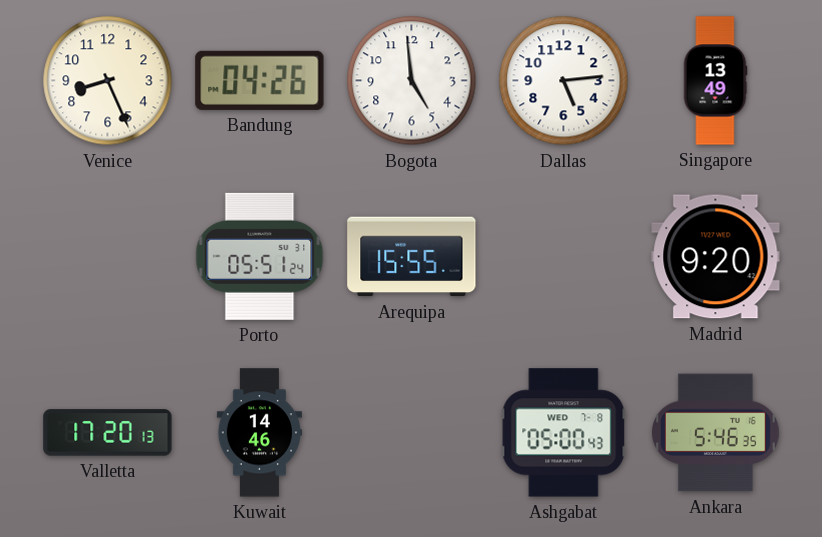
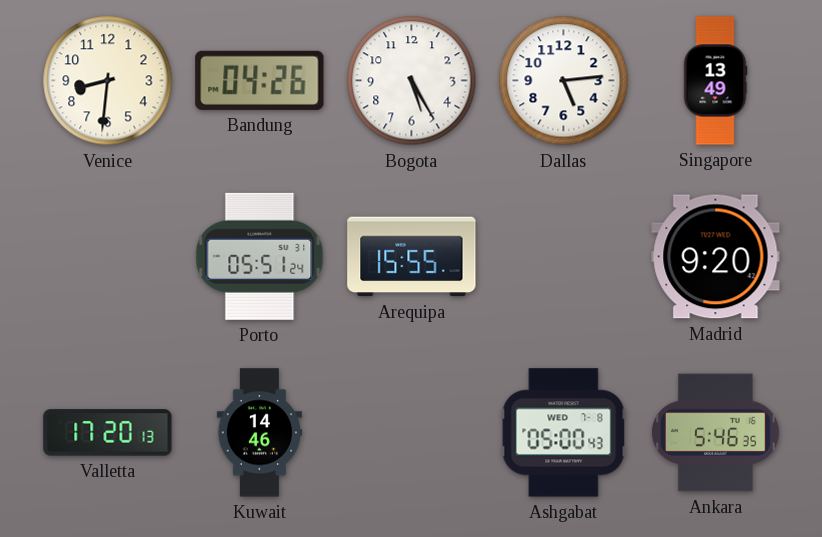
Venice: 8:26 -> 8:31
Bogota: 4:59 -> 5:25
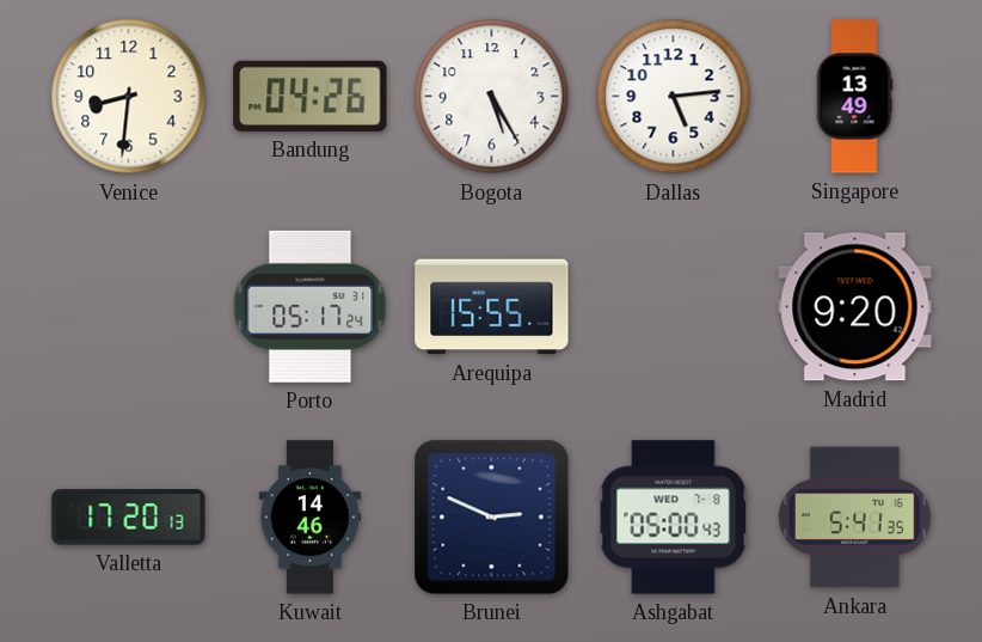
Porto: 05:51 -> 05:17
Brunei: none -> 2:49
Ankara: 5:46 -> 5:41
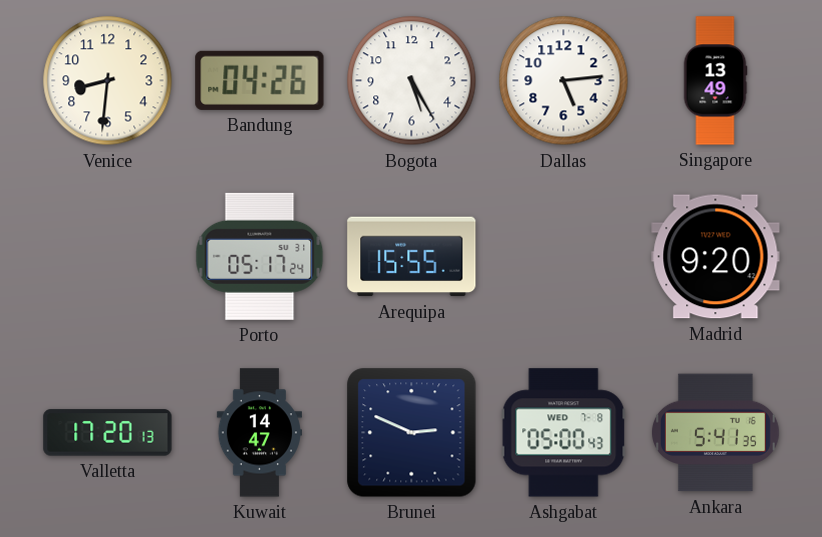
Kuwait: 14:46 -> 14:47
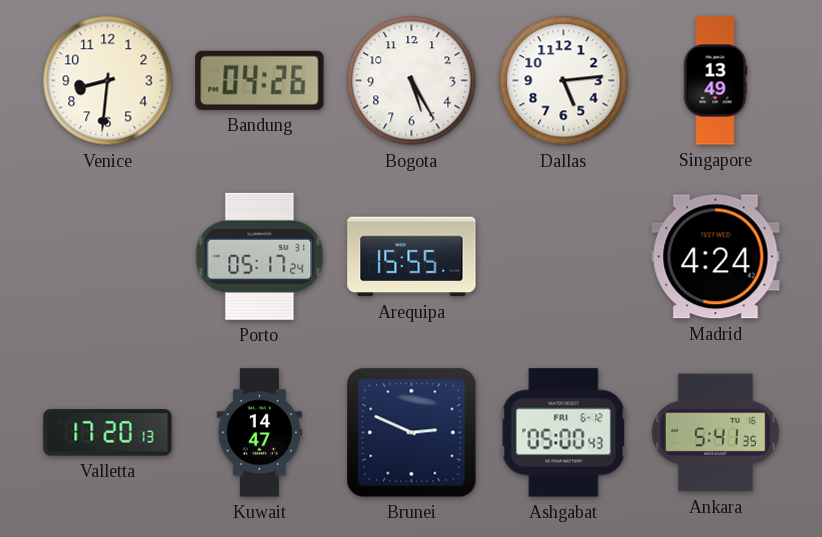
Madrid: 9:20 -> 4:24
Ashgabat date: WED 7-8 -> FRI 6-12
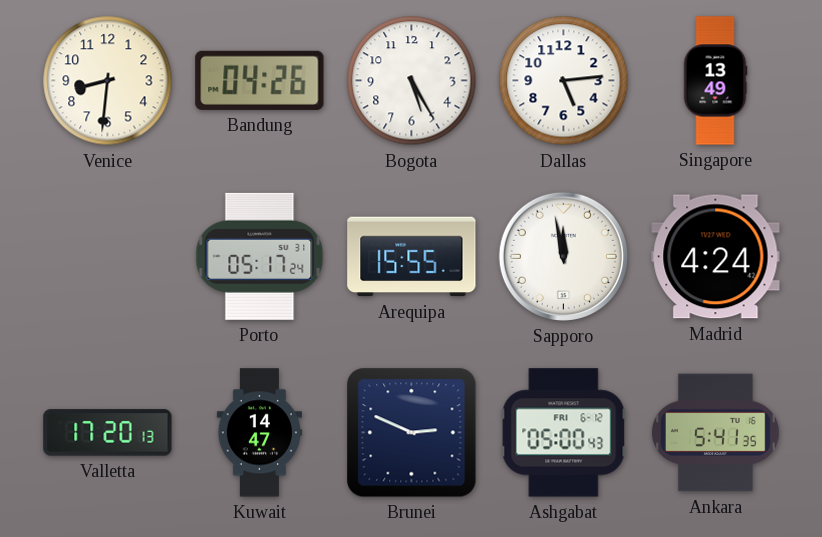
Sapporo: none -> 11:58
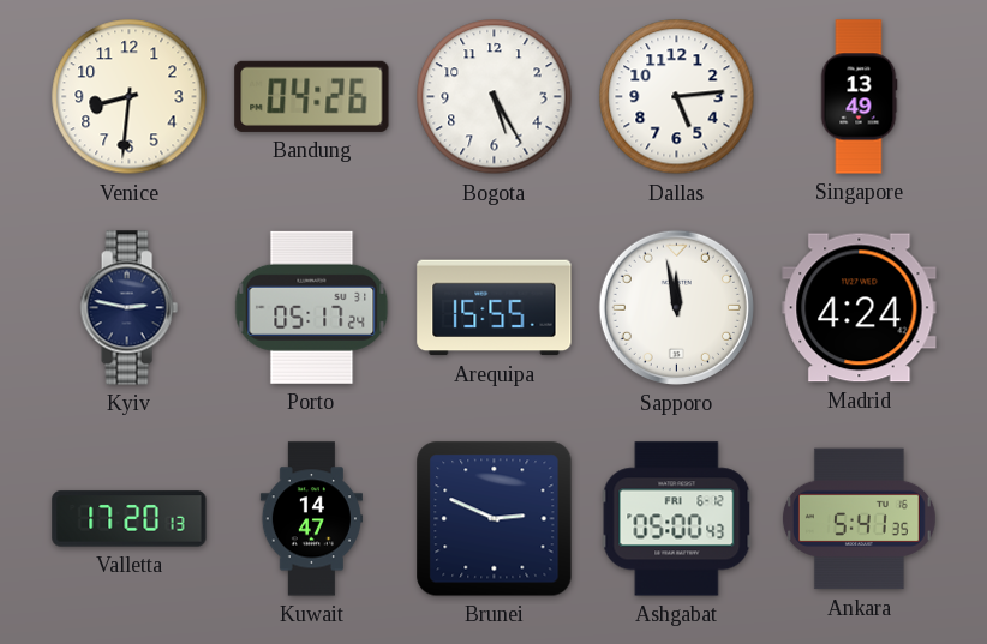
Kyiv: none -> 2:47
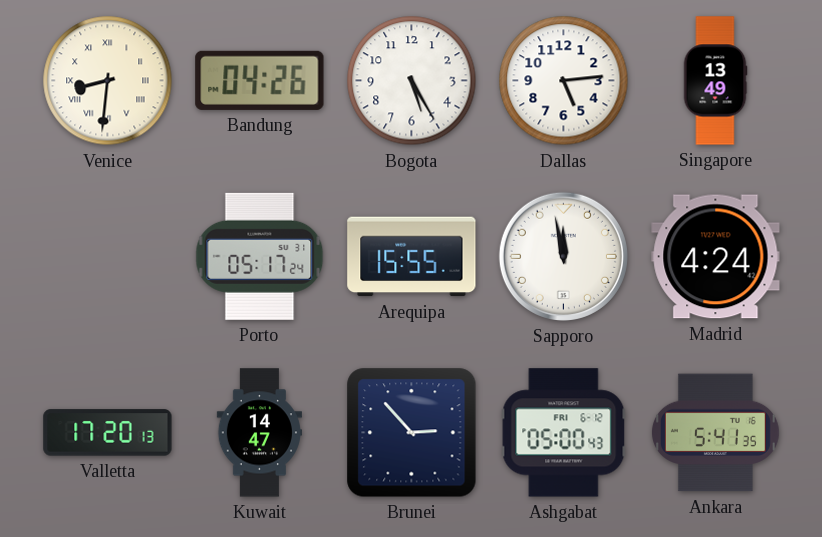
Venice numerals: Arabic -> Roman
Kyiv: 2:47 -> none
Brunei: 2:49 -> 2:53
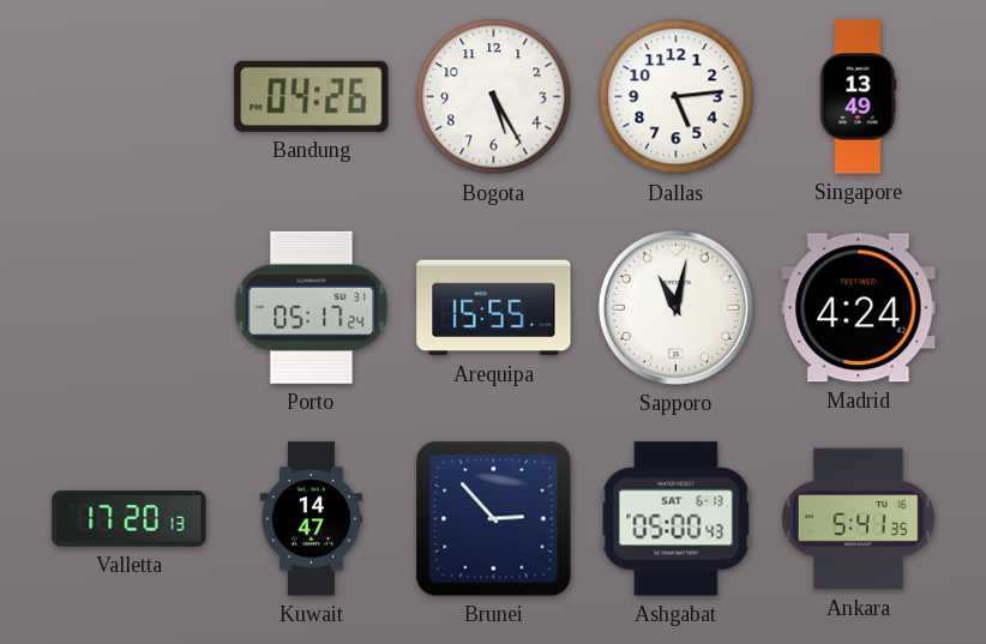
Venice: 8:31 -> none
Sapporo: 11:58 -> 11:02
Ashgabat date: FRI 6-12 -> SAT 6-13
